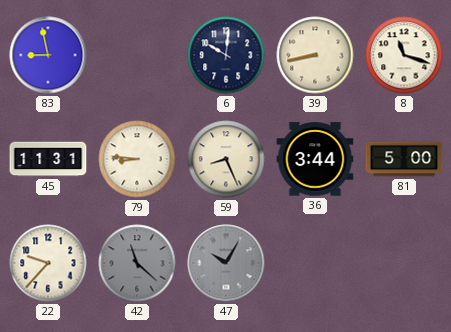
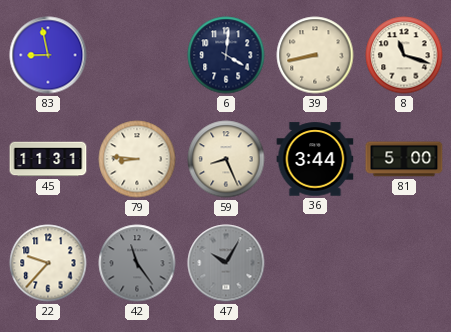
6: 10:01 -> 4:01
42: 11:22 -> 11:24
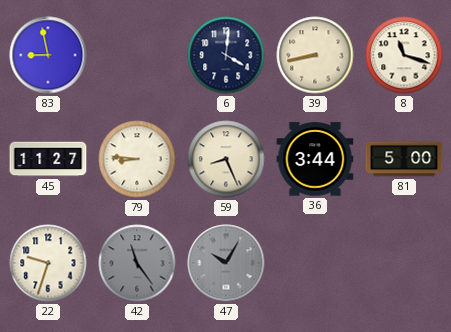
45: 11:31 -> 11:27
22: 9:37 -> 9:33
